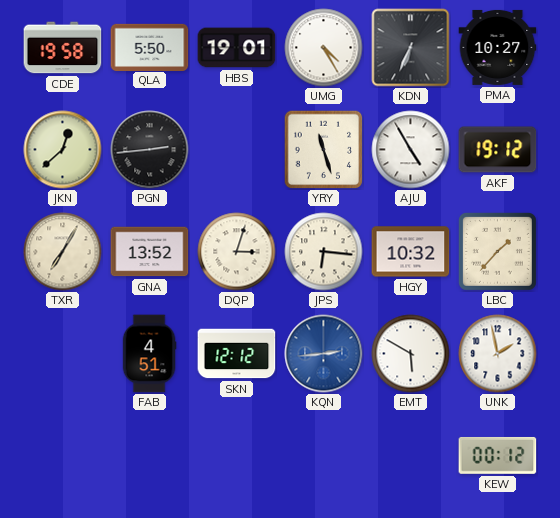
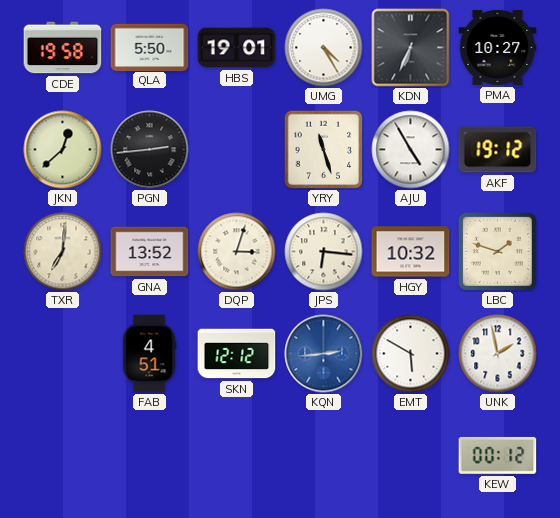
TXR: 7:05 -> 7:01
LBC: 1:37 -> 1:48
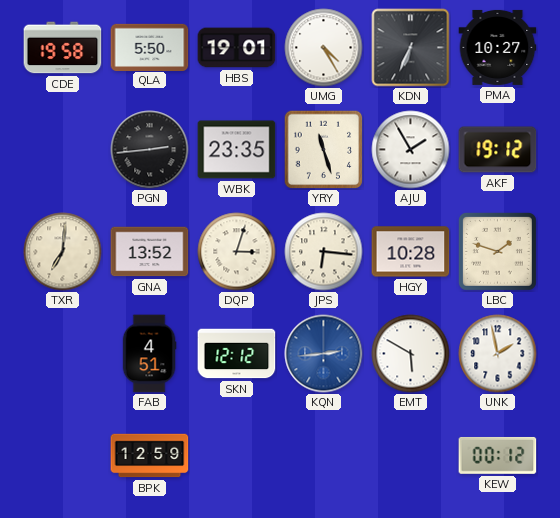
JKN: 12:38 -> none
WBK: none -> 23:35
AJU: 4:55 -> 1:55
HGY: 10:32 -> 10:28
BPK: none -> 12:59
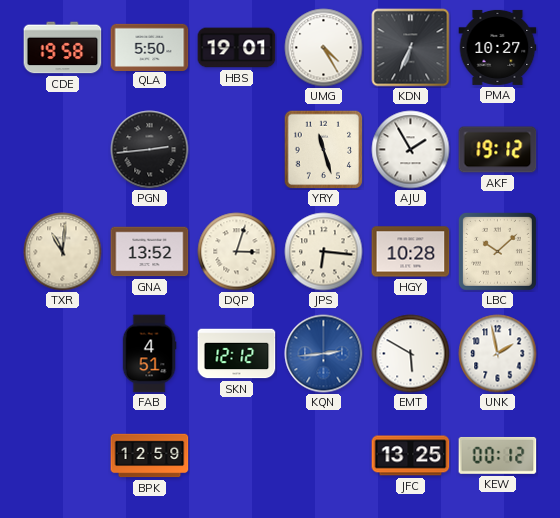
WBK: 23:35 -> none
TXR: 7:01 -> 11:01
LBC: 1:48 -> 10:08
JFC: none -> 13:25
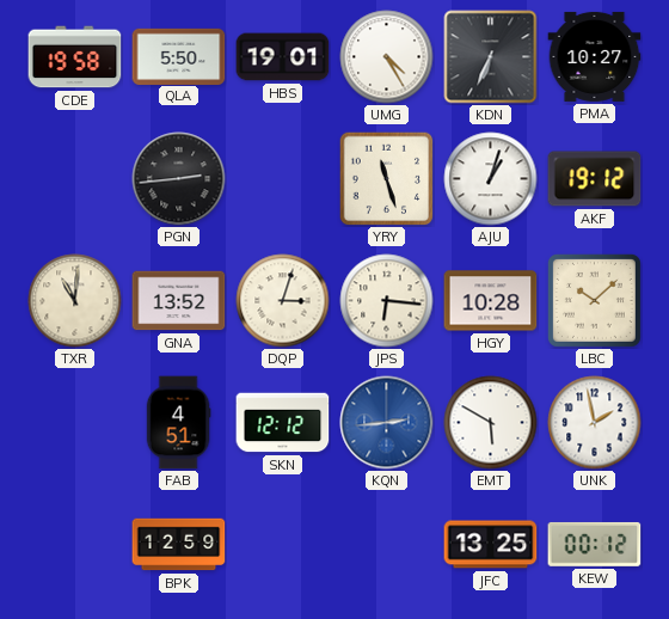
AJU: 1:55 -> 1:03
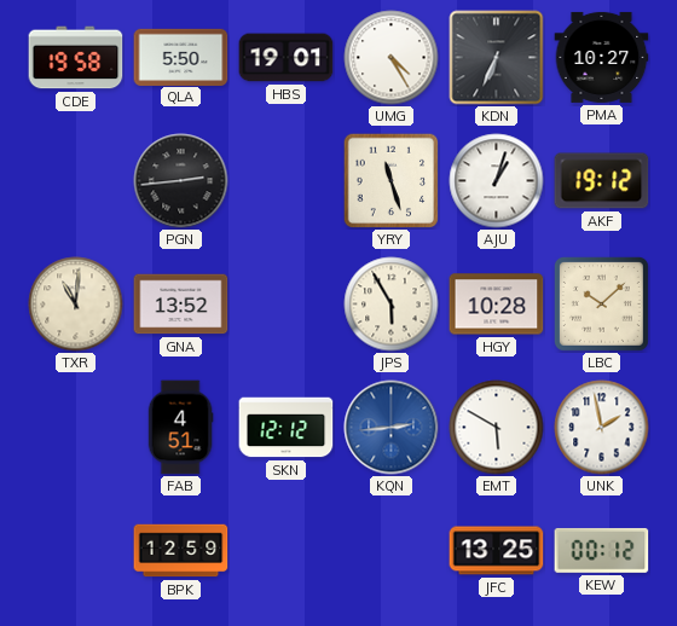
DQP: 3:03 -> none
JPS: 6:16 -> 5:55
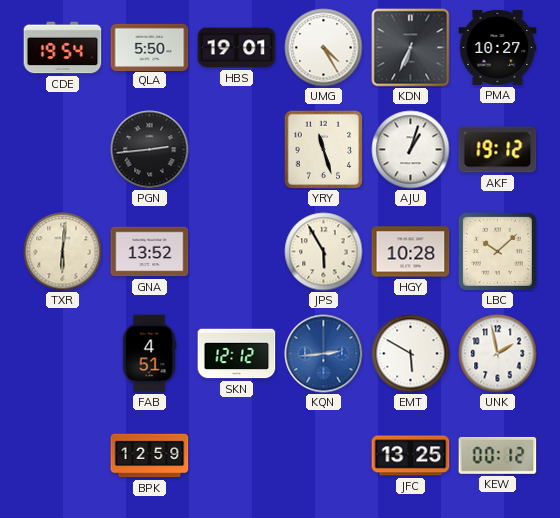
CDE: 19:58 -> 19:54
TXR: 11:01 -> 6:01
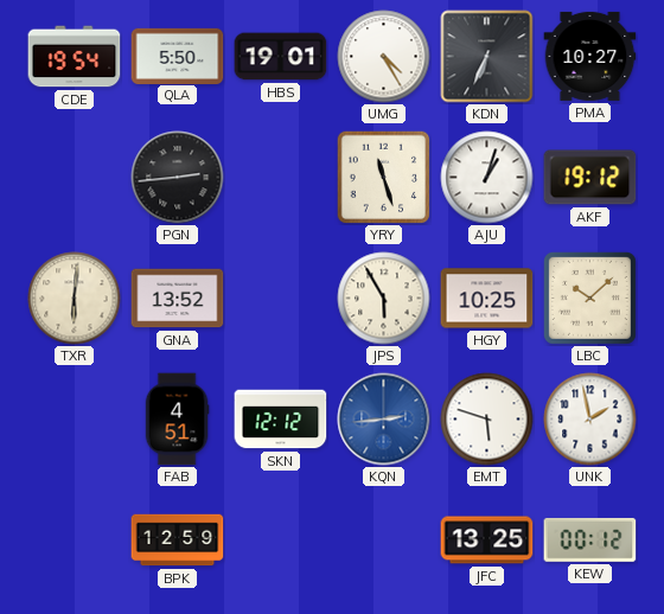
HGY: 10:28 -> 10:25
EMT: 5:50 -> 5:48
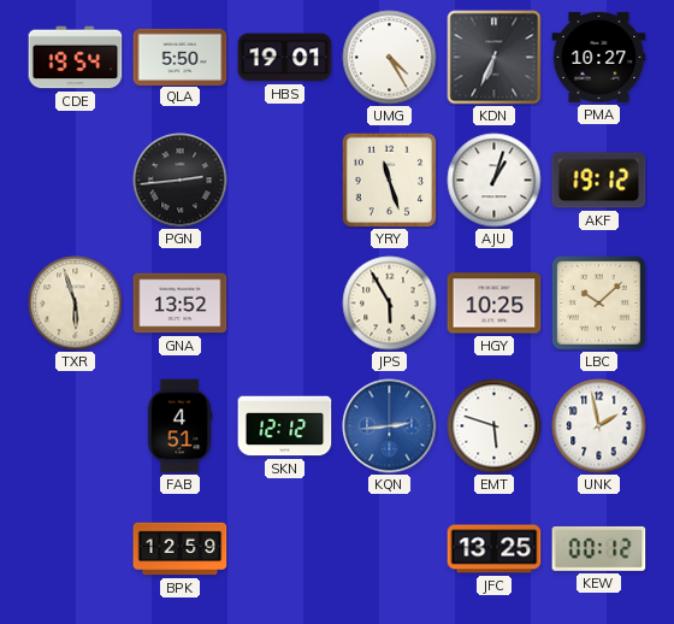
TXR: 6:01 -> 5:57
